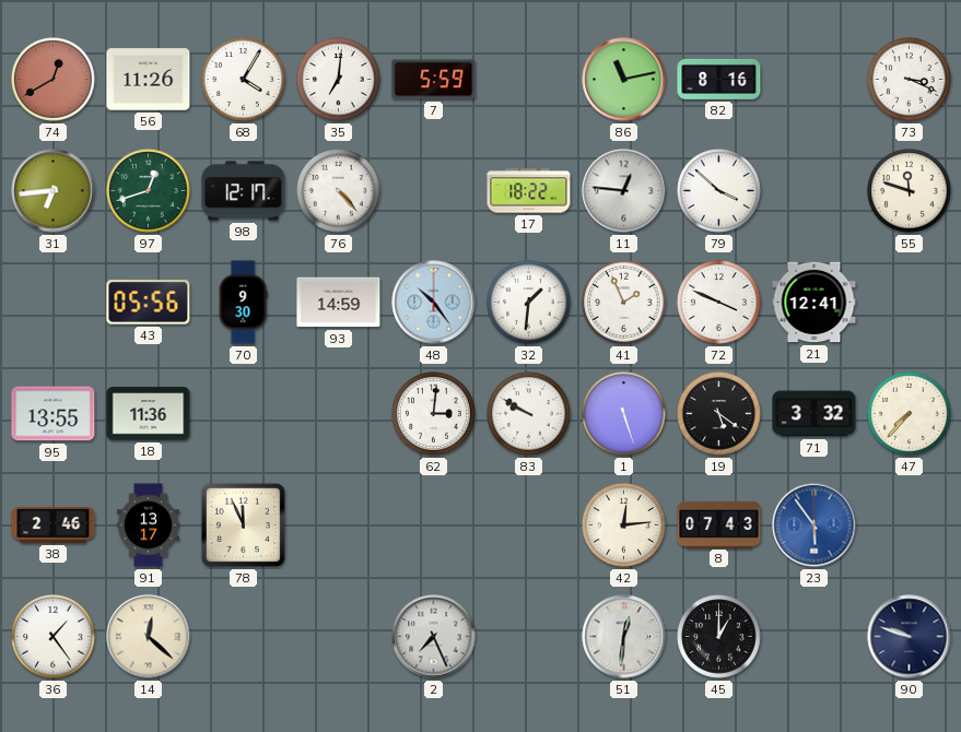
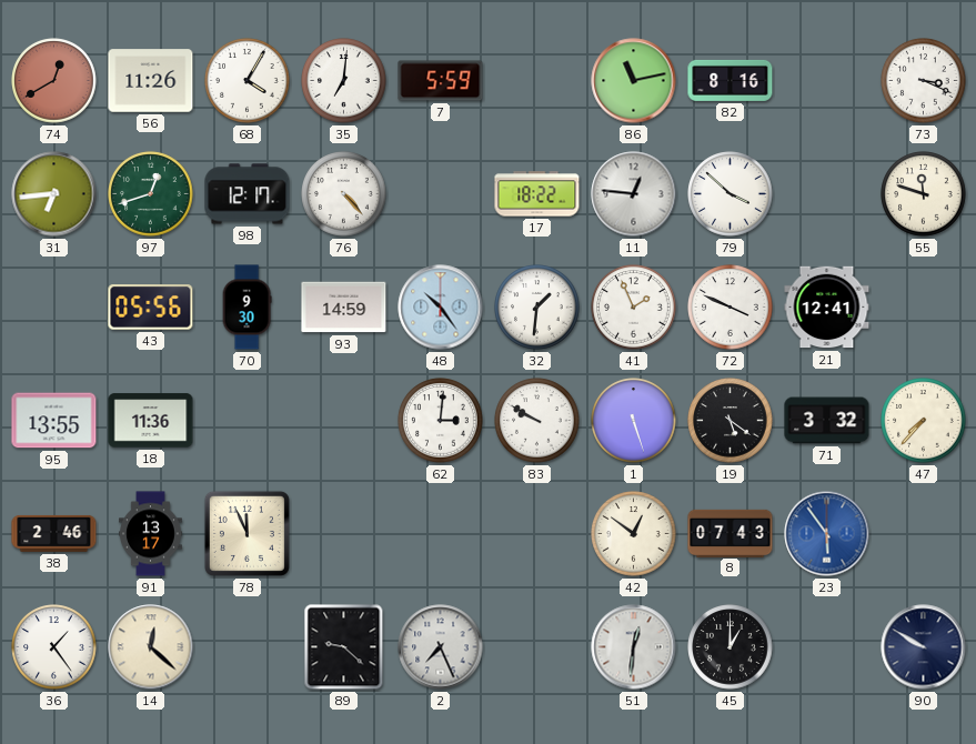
42: 12:14 -> 12:51
89: none -> 9:22
90: 9:48 -> 9:50
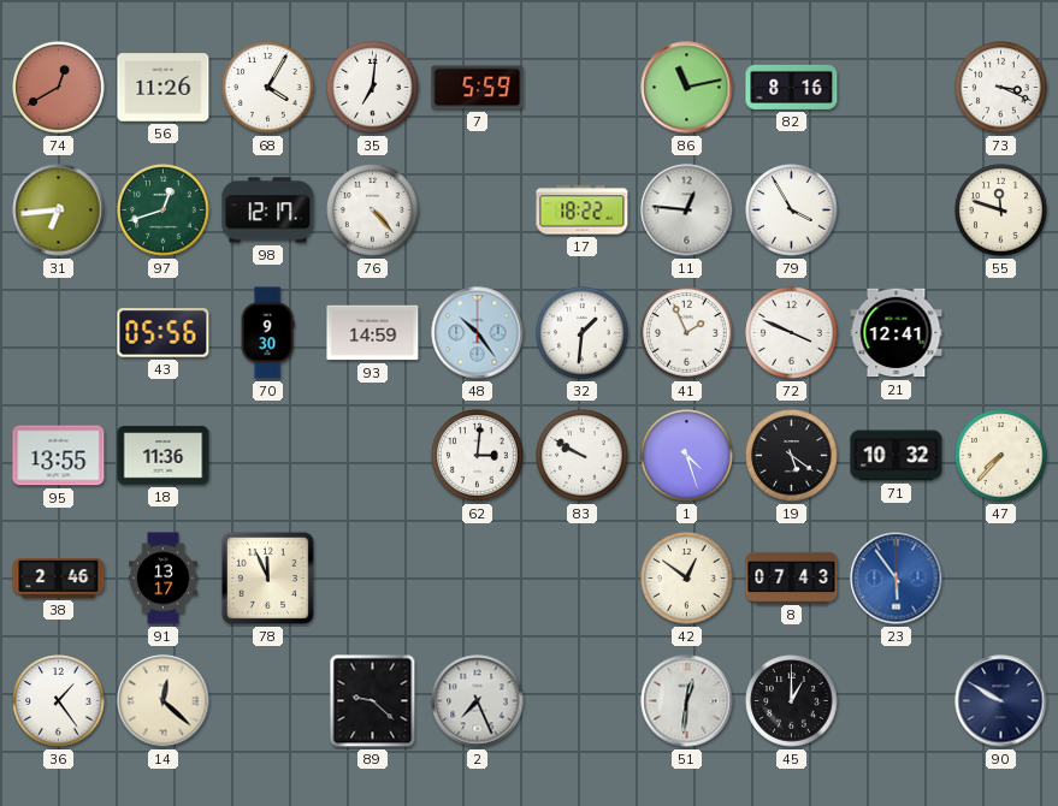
79: 3:52 -> 3:55
1: 5:27 -> 4:27
71: 3:32 -> 10:32
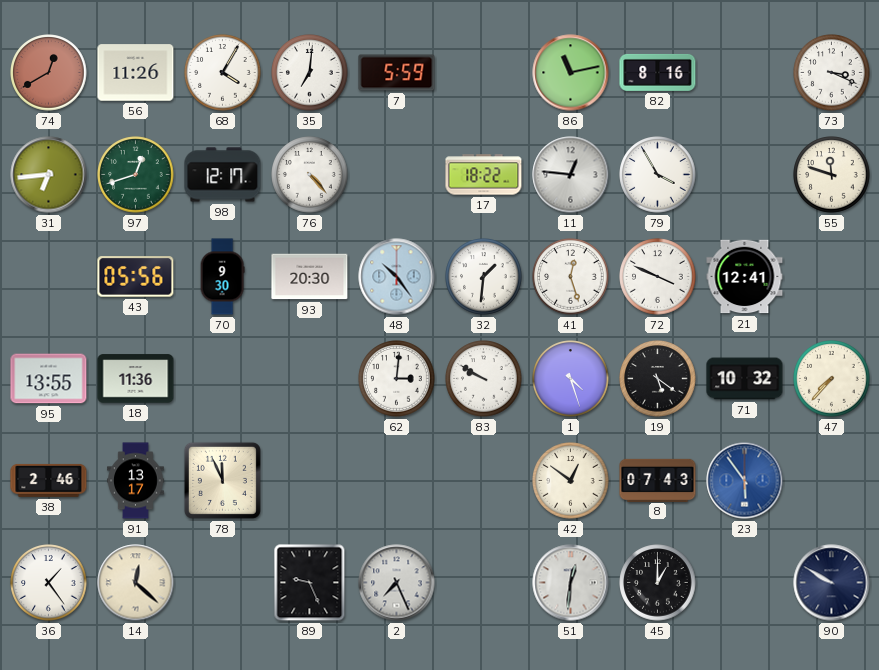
93: 14:59 -> 20:30
41: 1:56 -> 12:27
89: 9:22 -> 9:26
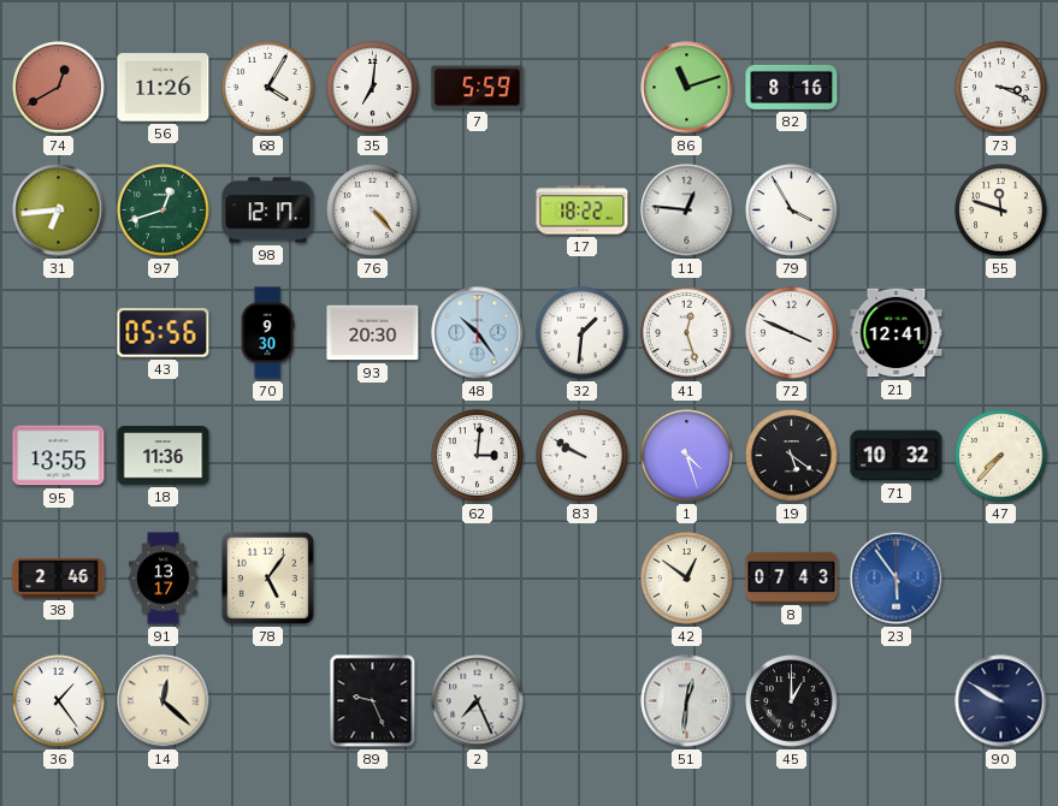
86: 11:13 -> 11:12
78: 11:56 -> 5:06
